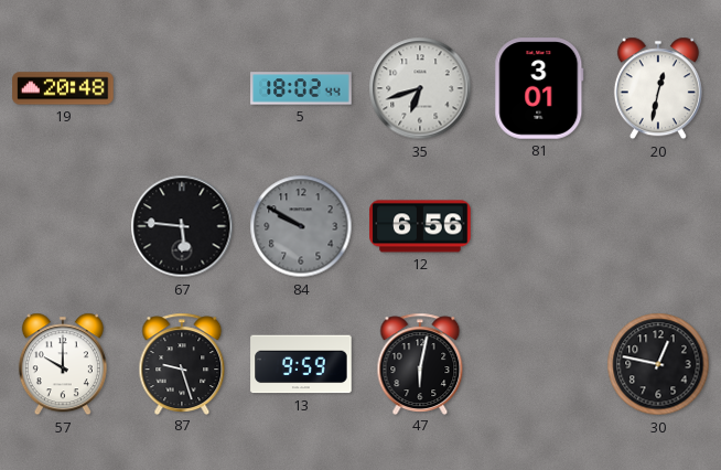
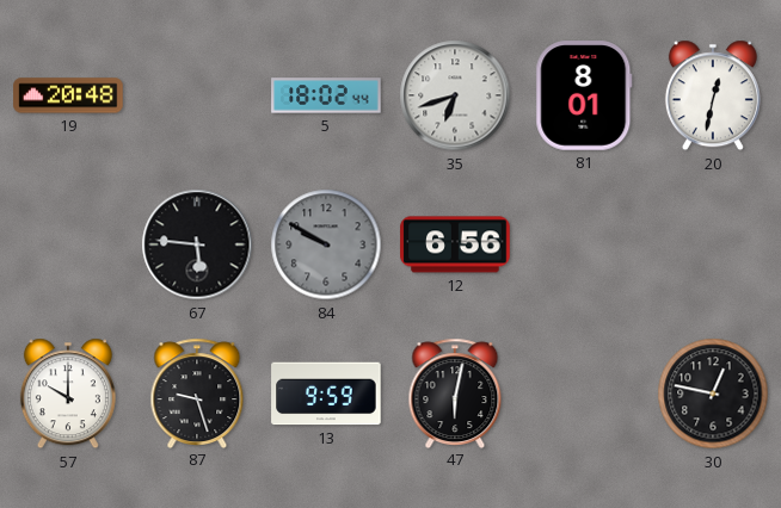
81: 3:01 -> 8:01
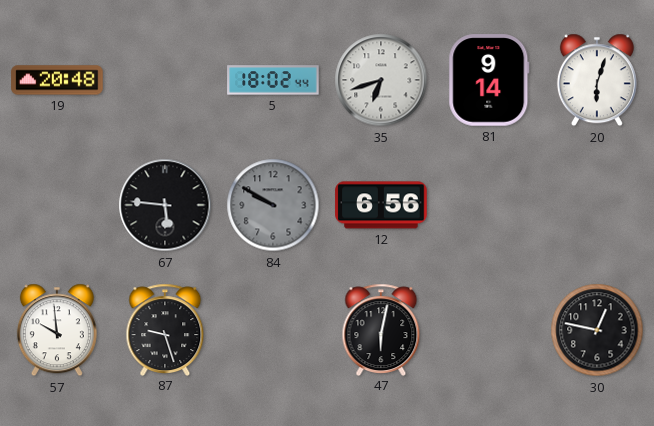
81: 8:01 -> 9:14
20: 12:32 -> 6:03
57: 10:00 -> 9:59
13: 9:59 -> none
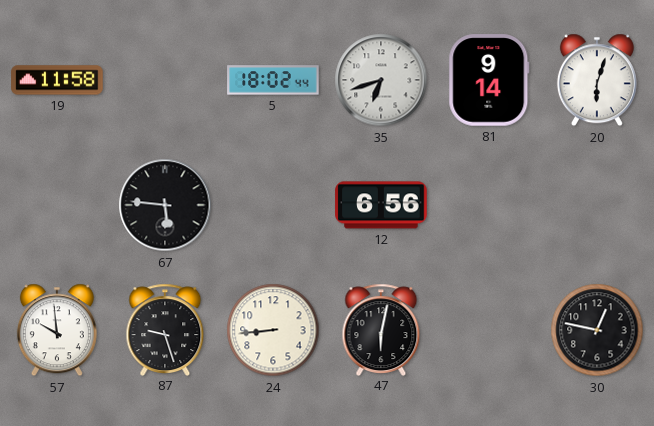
19: 20:48 -> 11:58
84: 9:50 -> none
24: none -> 8:44
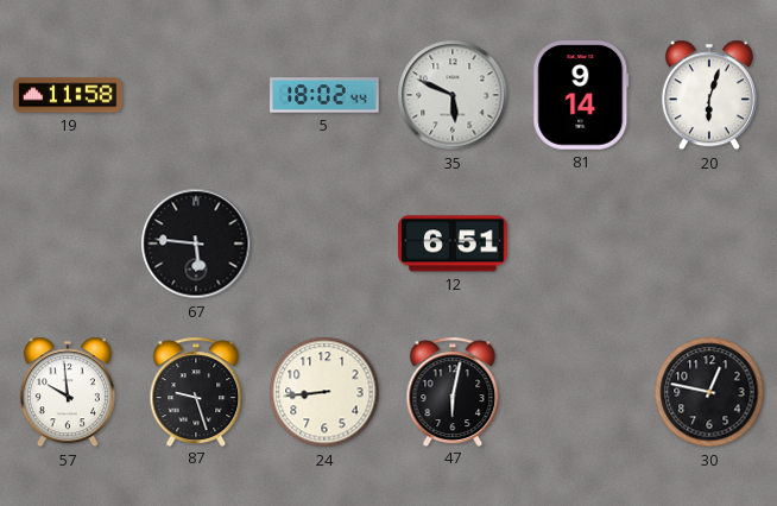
35: 6:42 -> 5:49
12: 6:56 -> 6:51
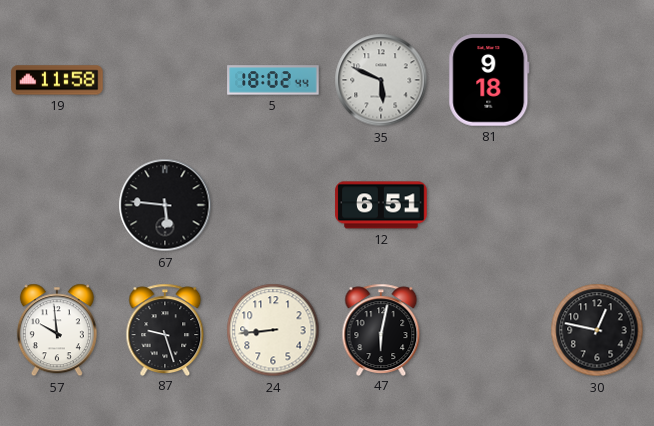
81: 9:14 -> 9:18
20: 6:03 -> none
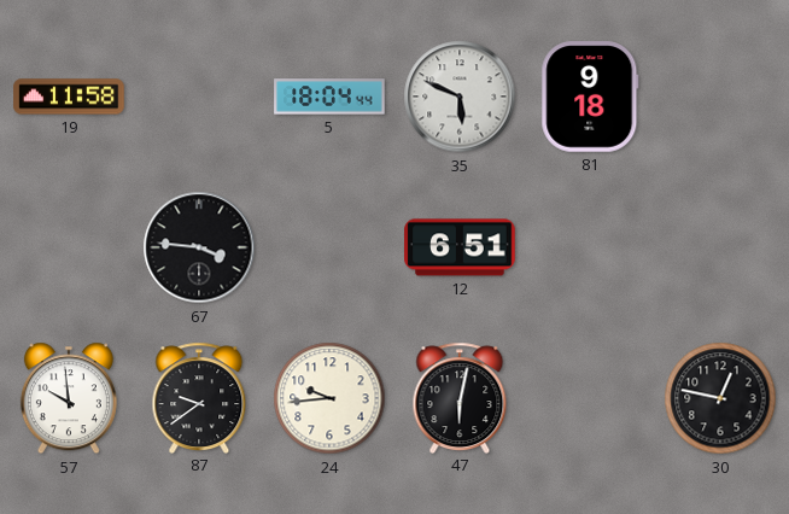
5: 18:02 -> 18:04
67: 5:46 -> 3:46
87: 9:27 -> 9:39
24: 8:44 -> 9:44
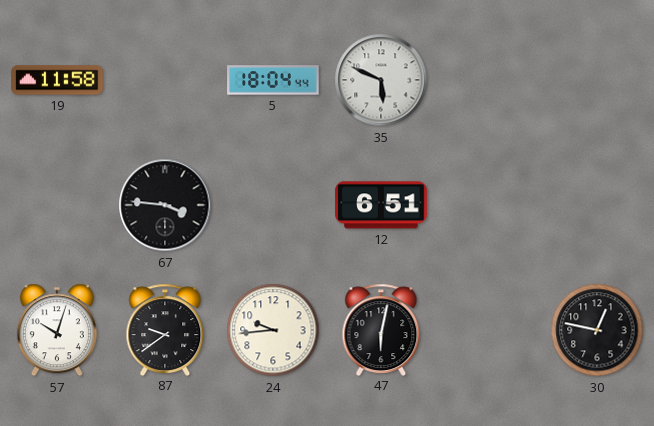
81: 9:18 -> none
57: 9:59 -> 10:03
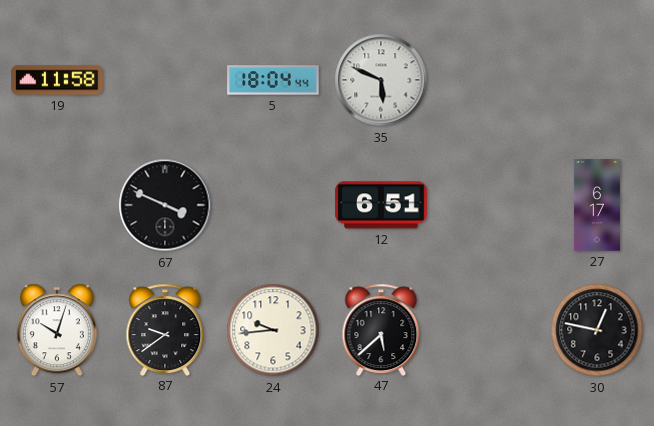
67: 3:46 -> 3:49
27: none -> 6:17
47: 6:02 -> 5:38
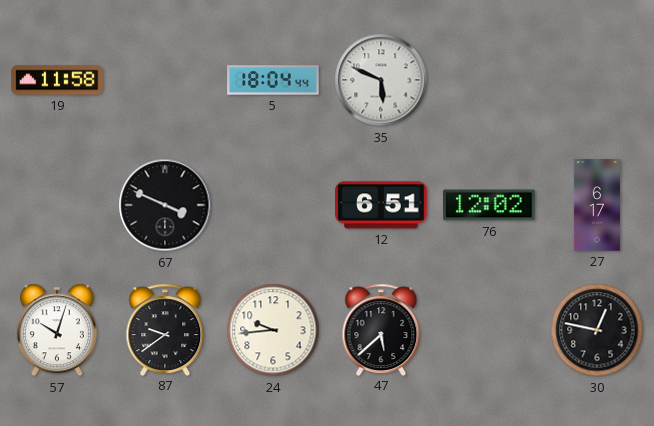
76: none -> 12:02
